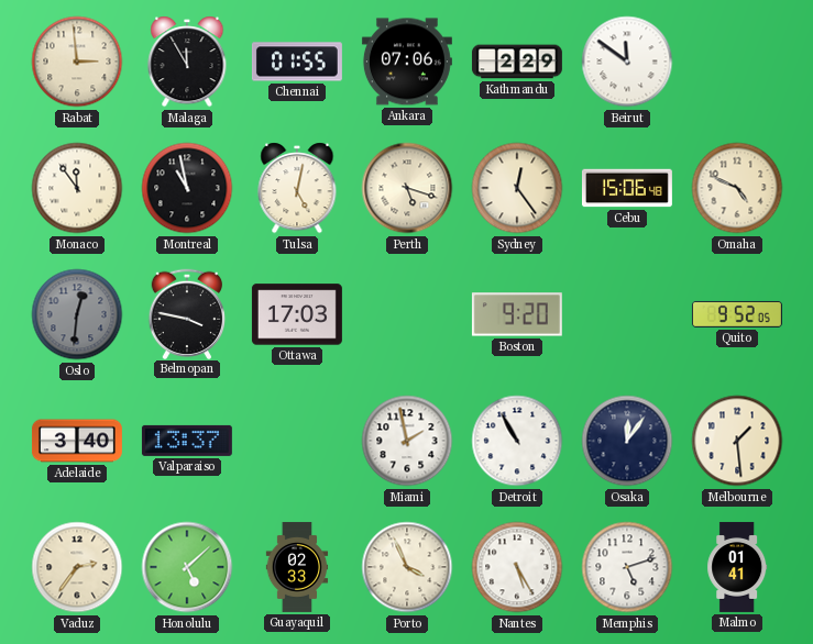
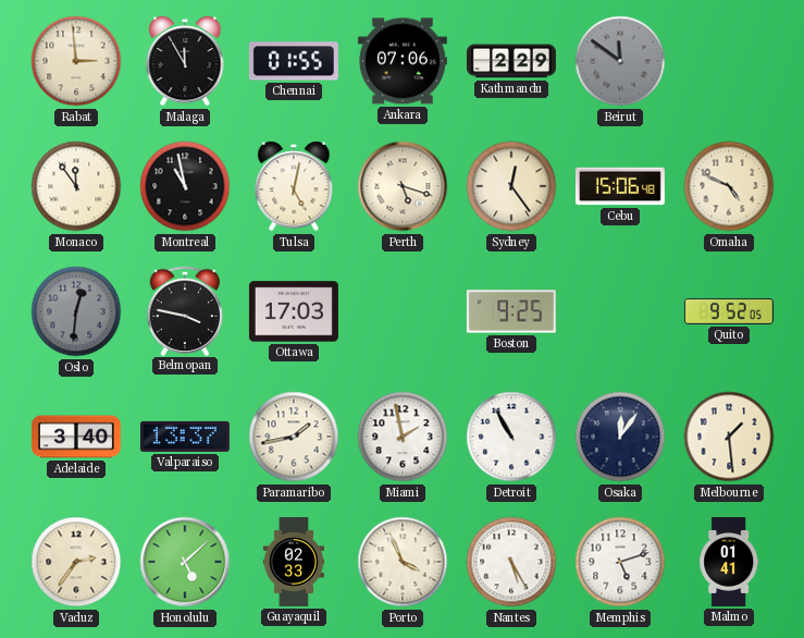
Beirut dial: white -> grey
Boston: 9:20 -> 9:25
Paramaribo: none -> 1:43
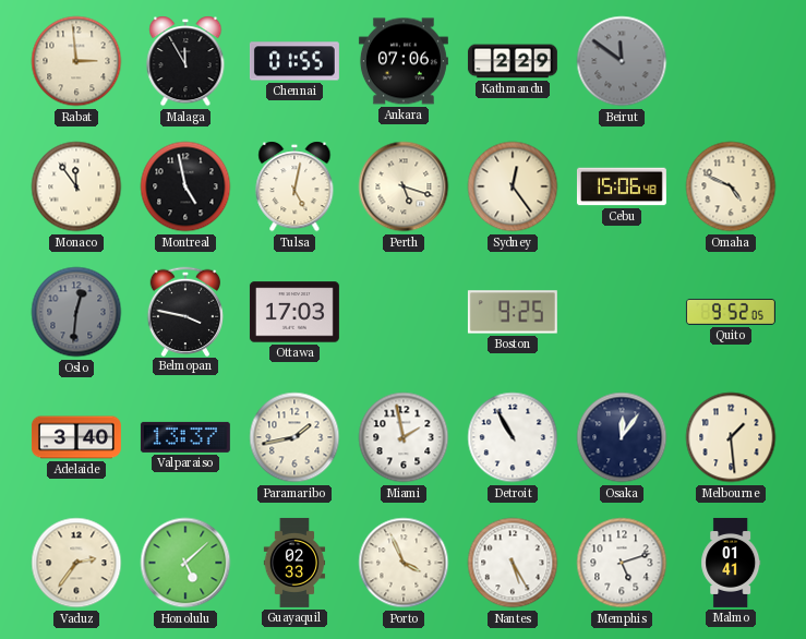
Montreal: 10:58 -> 4:58
